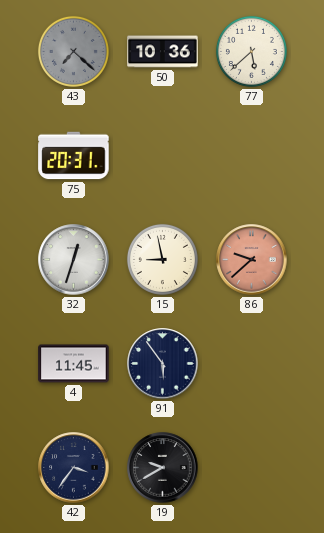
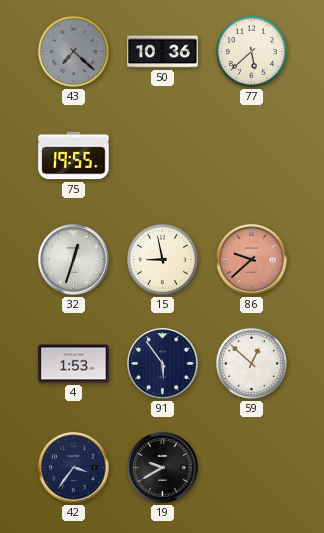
75: 20:31 -> 19:55
4: 11:45 -> 1:53
59: none -> 12:52
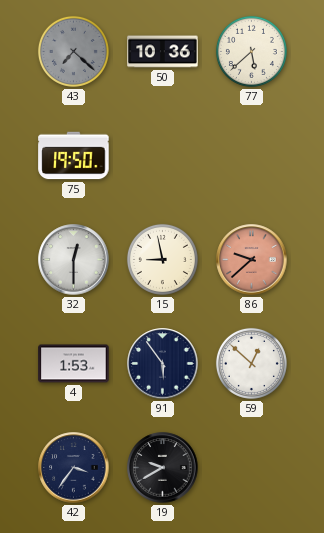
75: 19:55 -> 19:50
32: 12:33 -> 12:30
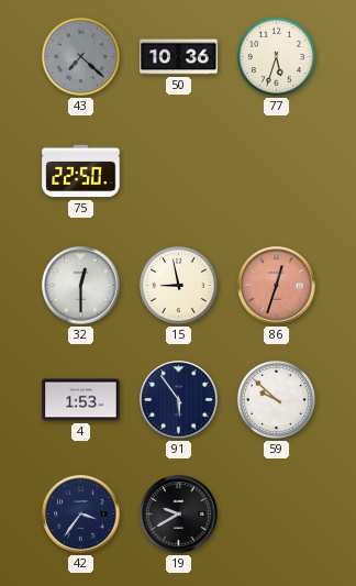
77: 5:38 -> 5:33
75: 19:50 -> 22:50
86: 9:38 -> 12:33
59: 12:52 -> 9:52
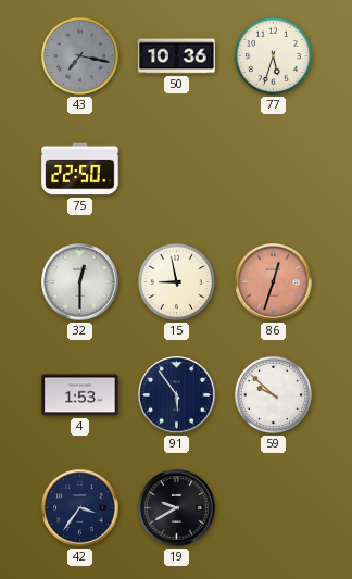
43: 7:22 -> 7:17
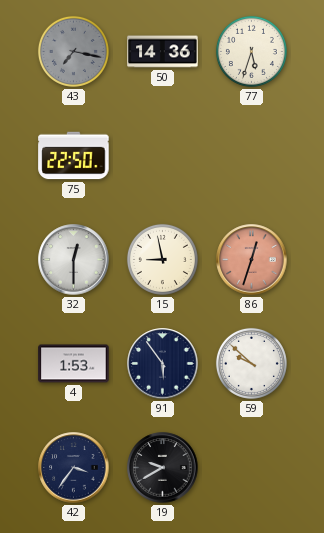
50: 10:36 -> 14:36
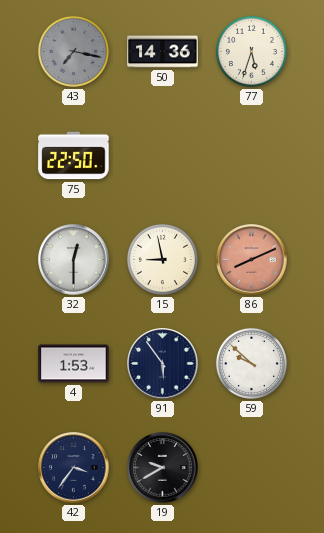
86: 12:33 -> 8:11
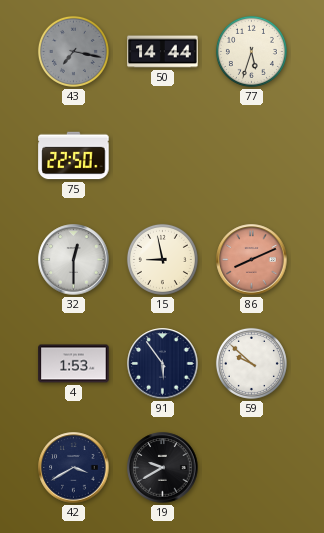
50: 14:36 -> 14:44
42: 3:36 -> 3:40
